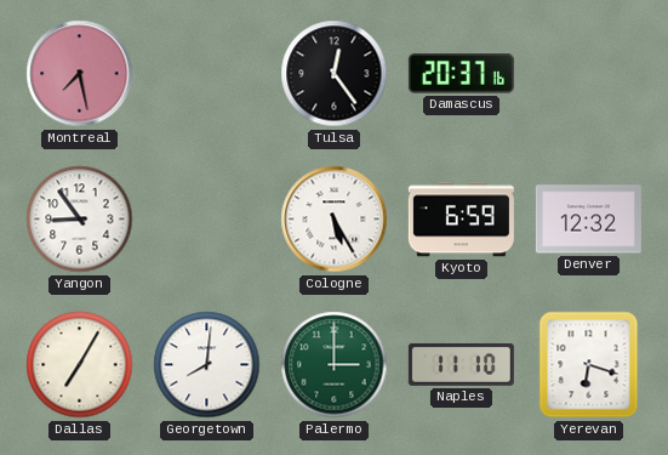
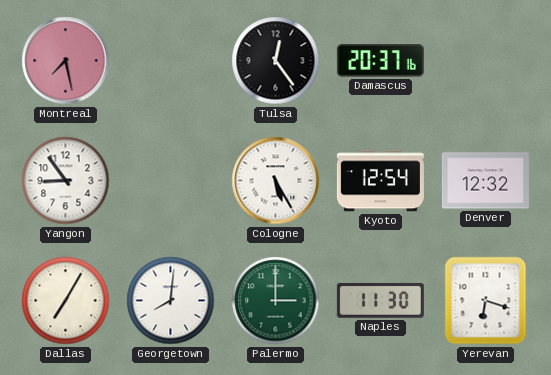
Kyoto: 6:59 -> 12:54
Naples: 11:10 -> 11:30
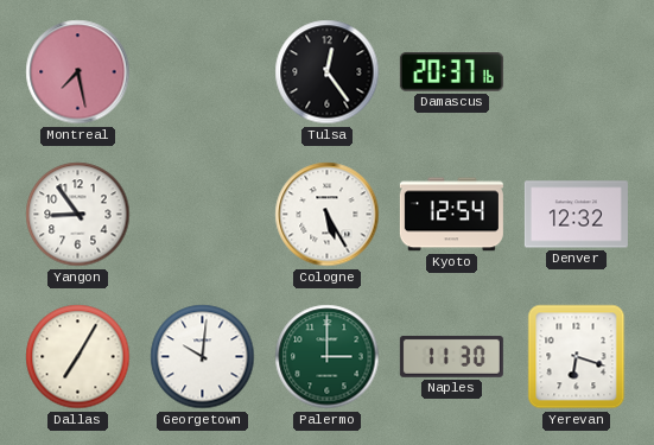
Georgetown: 8:01 -> 10:01
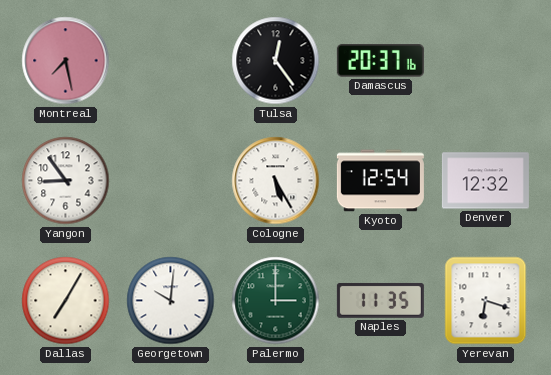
Naples: 11:30 -> 11:35
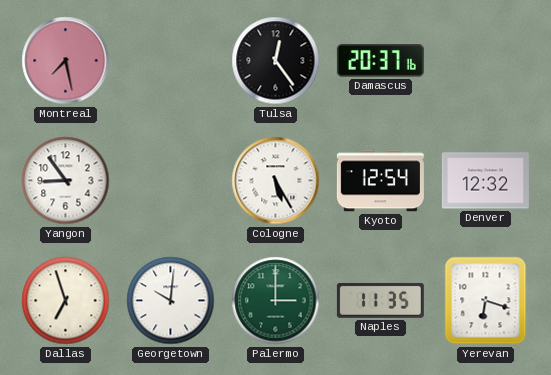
Dallas: 7:05 -> 6:57
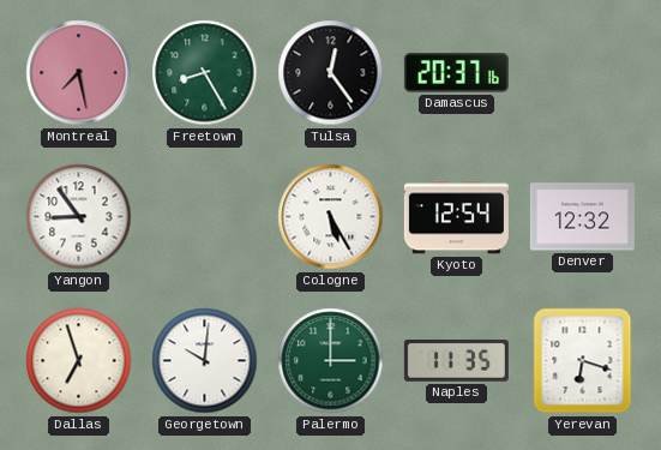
Freetown: none -> 8:25
